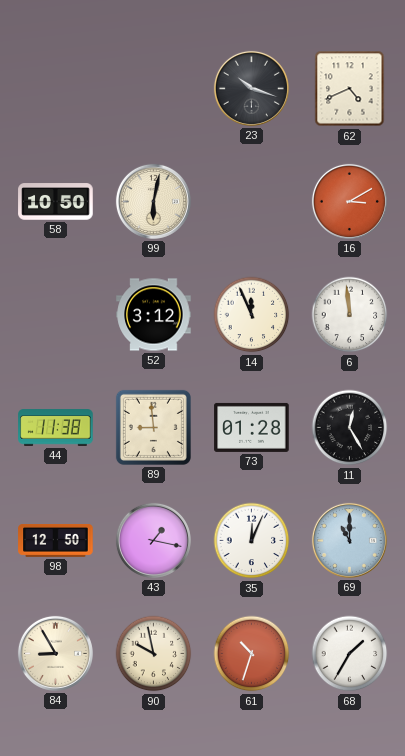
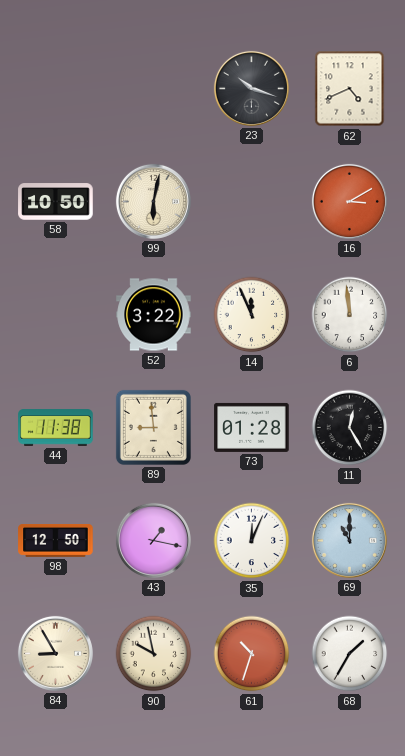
52: 3:12 -> 3:22
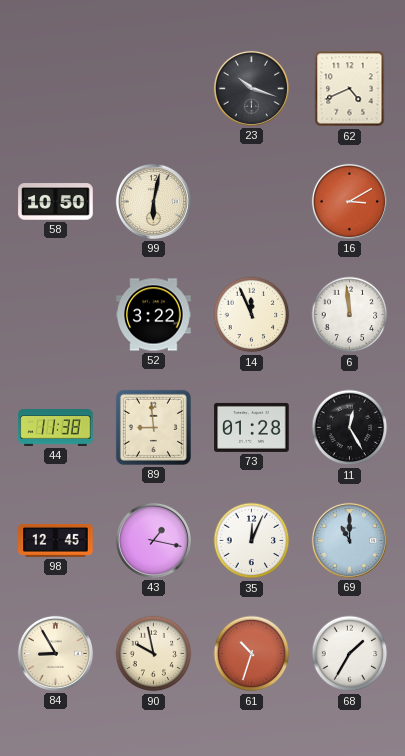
98: 12:50 -> 12:45
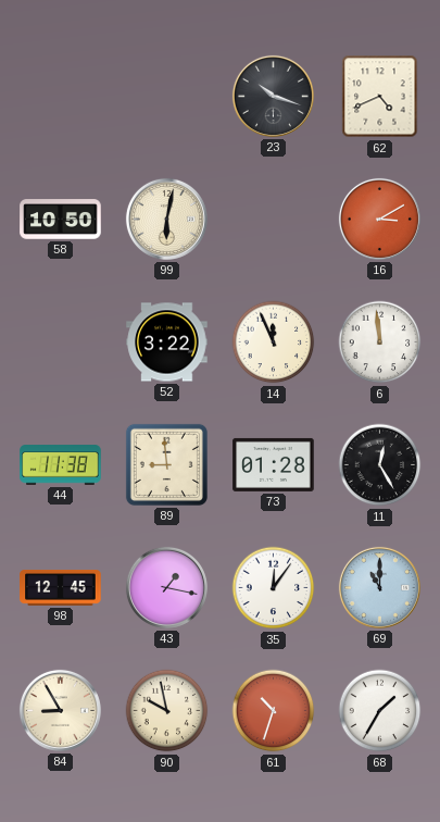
35: 12:04 -> 12:06
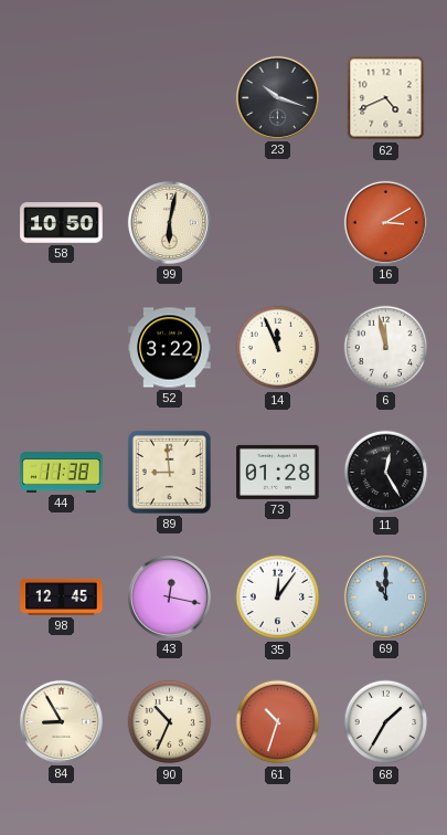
6: 11:59 -> 11:58
43: 1:17 -> 12:17
90: 9:58 -> 10:34
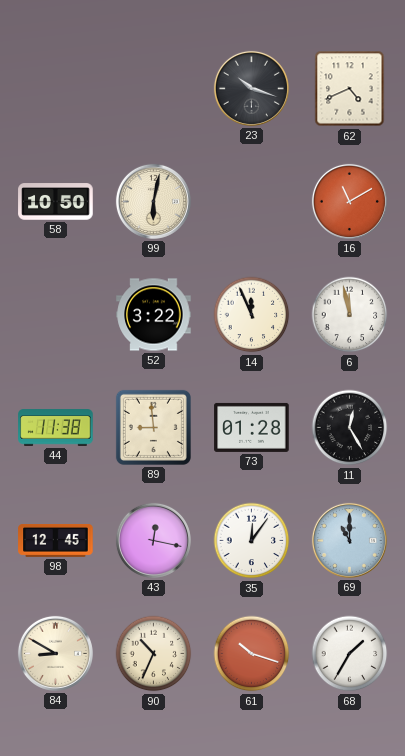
16: 3:10 -> 11:10
84: 8:55 -> 8:50
61: 10:33 -> 10:18
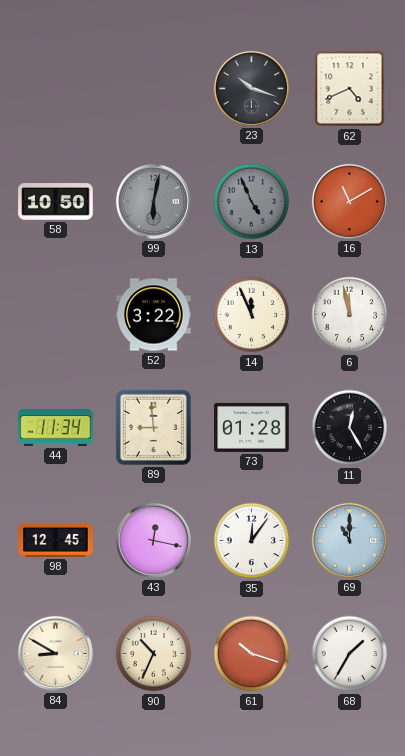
99 dial: cream -> grey
13: none -> 4:56
44: 11:38 -> 11:34
